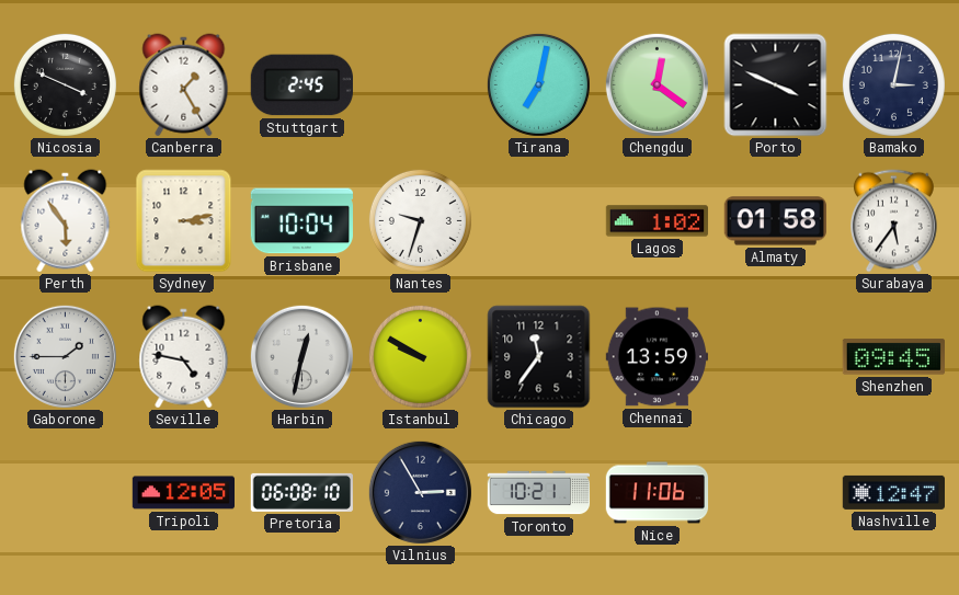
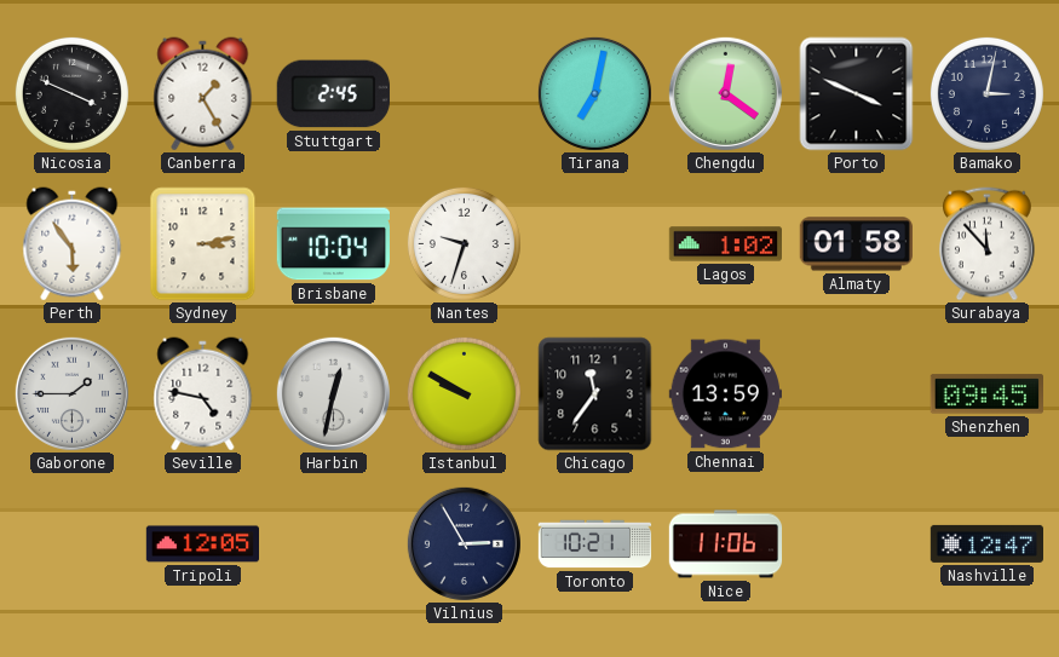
Surabaya: 5:36 -> 11:53
Pretoria: 06:08 -> none
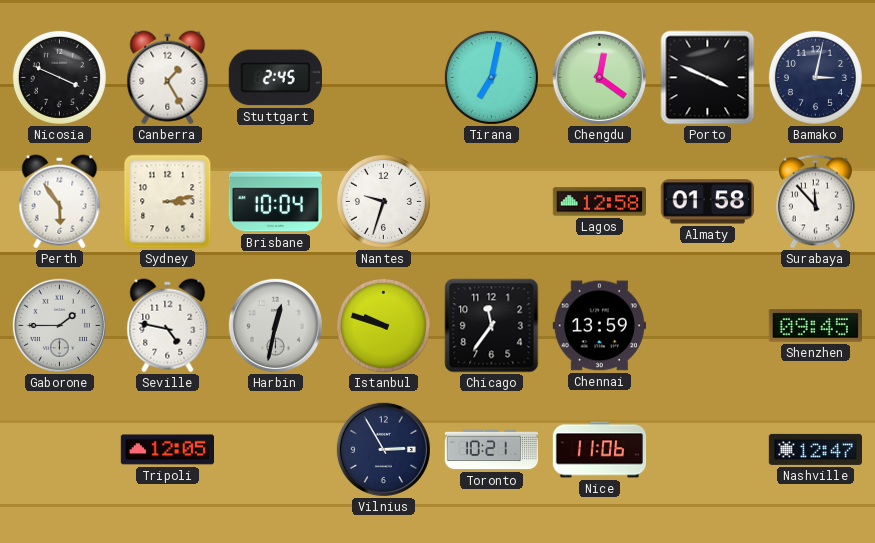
Lagos: 1:02 -> 12:58
Istanbul: 9:50 -> 9:48
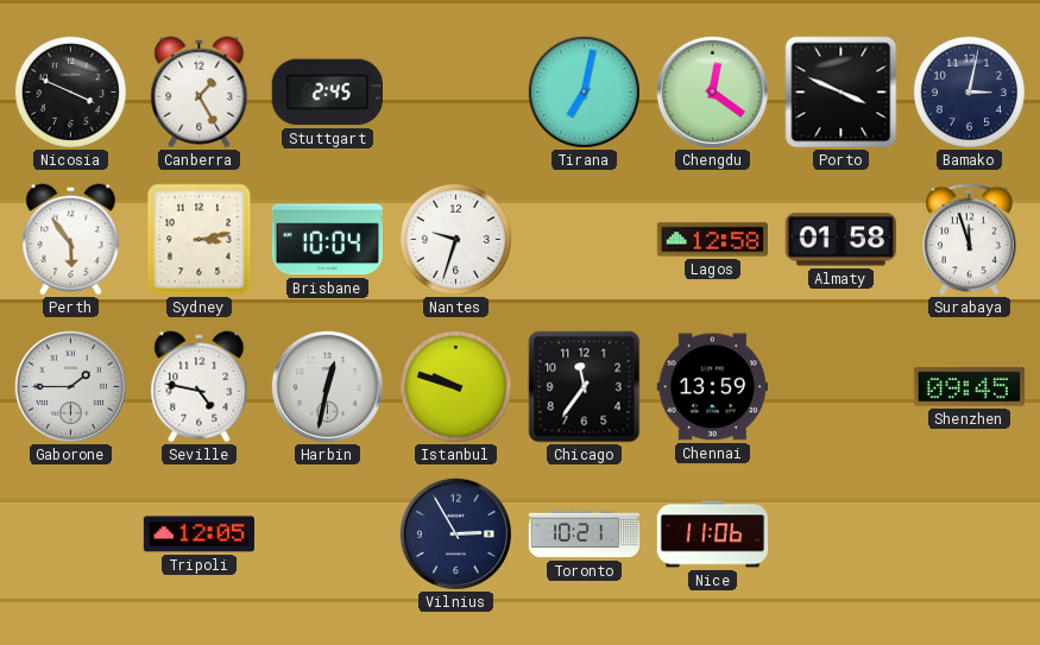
Surabaya: 11:53 -> 11:57
Nashville: 12:47 -> none
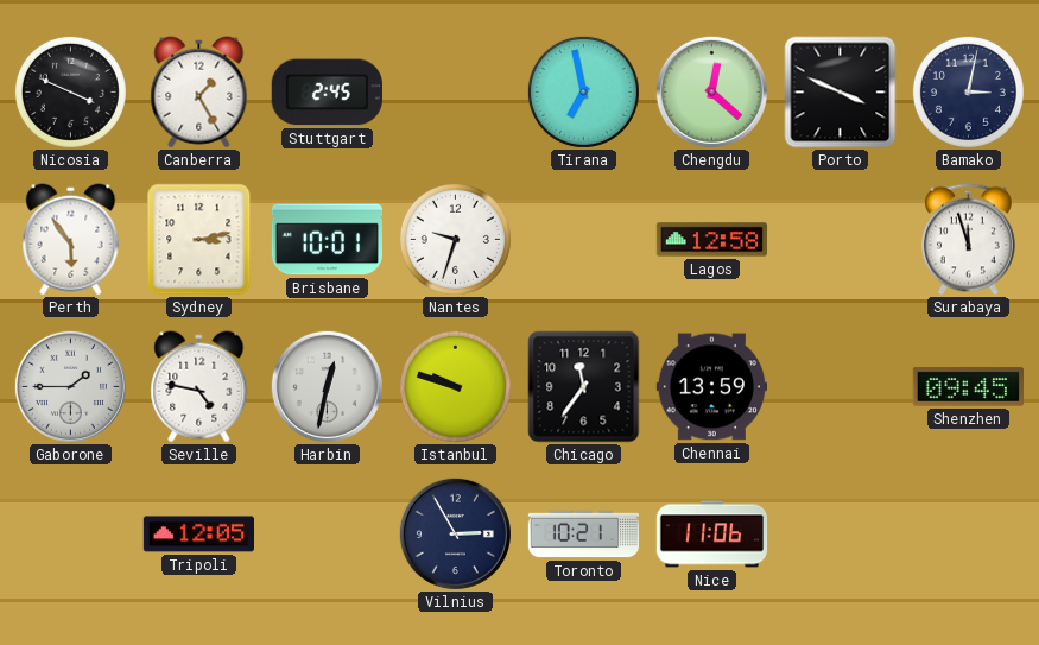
Tirana: 7:02 -> 6:58
Chengdu: 12:21 -> 12:22
Brisbane: 10:04 -> 10:01
Almaty: 01:58 -> none
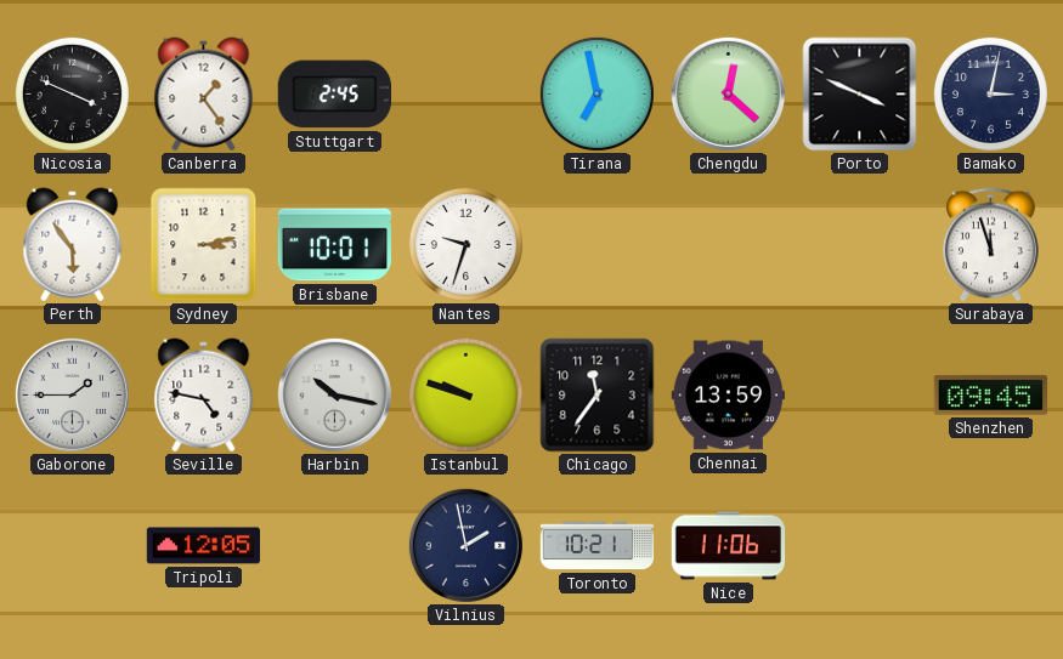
Canberra: 1:25 -> 1:24
Lagos: 12:58 -> none
Harbin: 12:32 -> 10:17
Vilnius: 2:55 -> 1:58
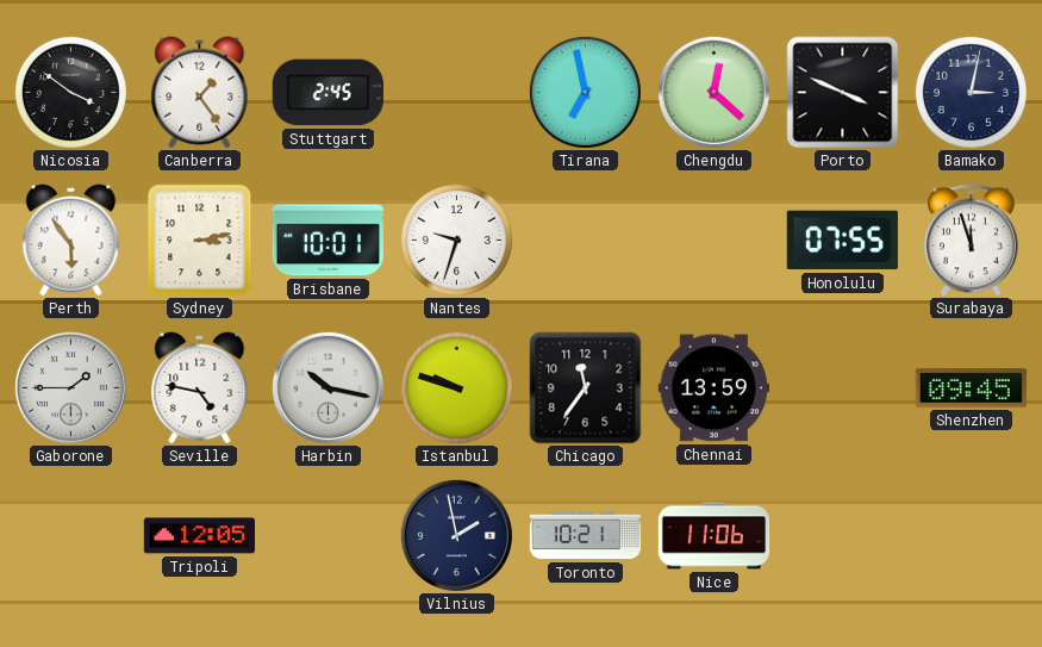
Nicosia: 3:49 -> 3:51
Honolulu: none -> 07:55
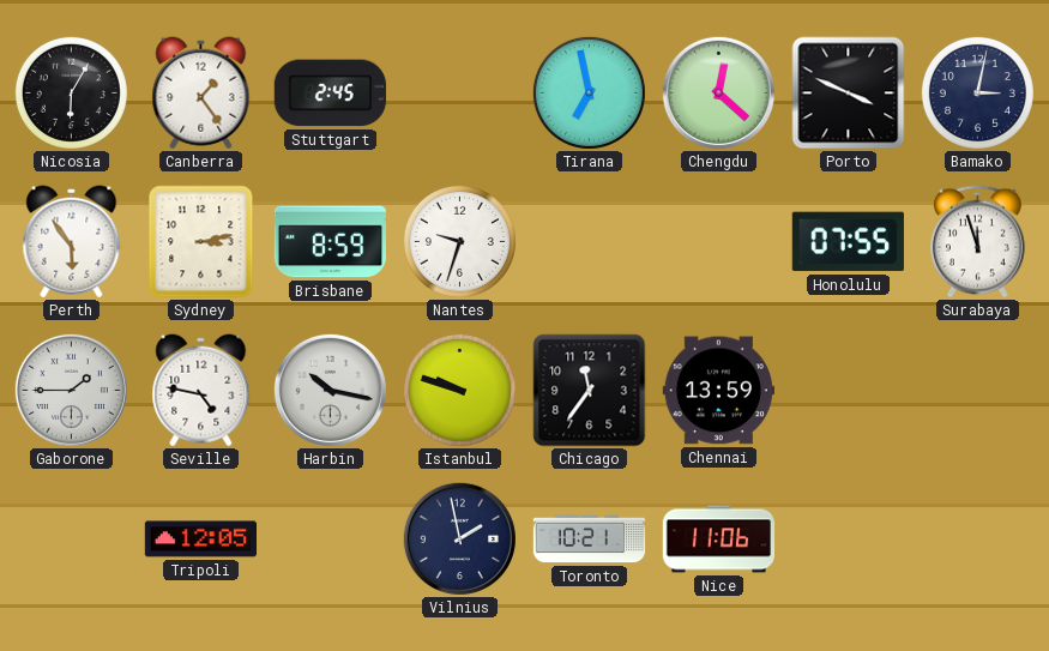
Nicosia: 3:51 -> 6:05
Brisbane: 10:01 -> 8:59
Shenzhen: 09:45 -> none
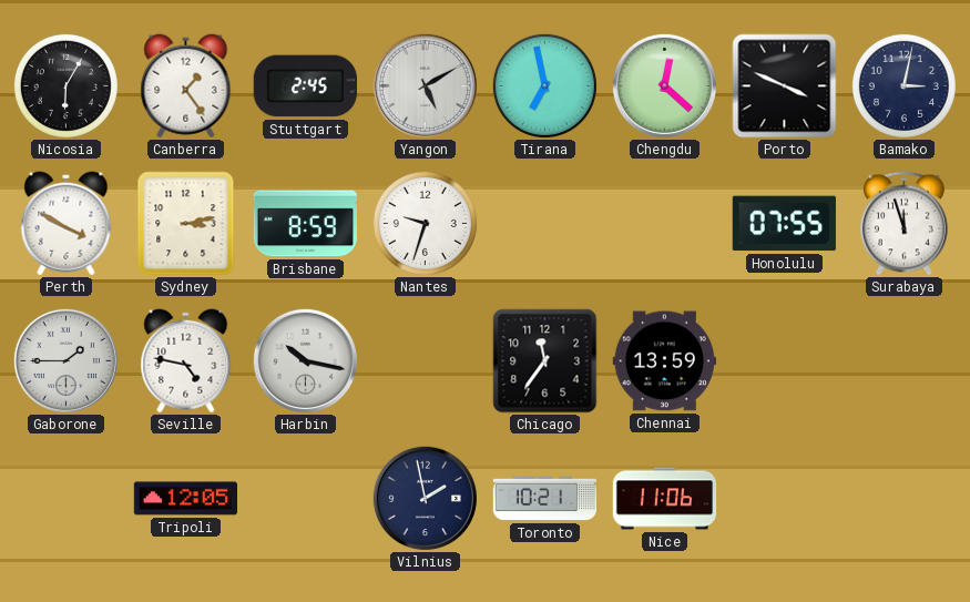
Yangon: none -> 5:10
Perth: 5:54 -> 3:50
Istanbul: 9:48 -> none
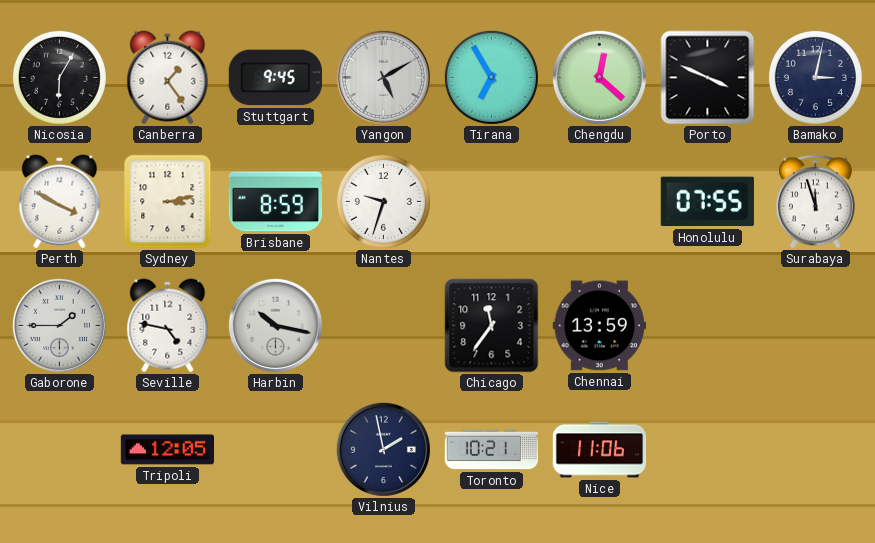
Stuttgart: 2:45 -> 9:45
Tirana: 6:58 -> 6:55
